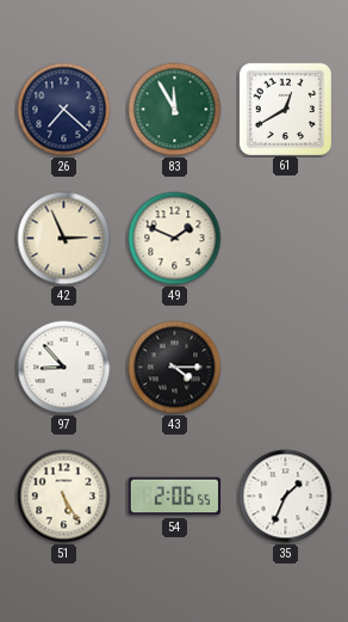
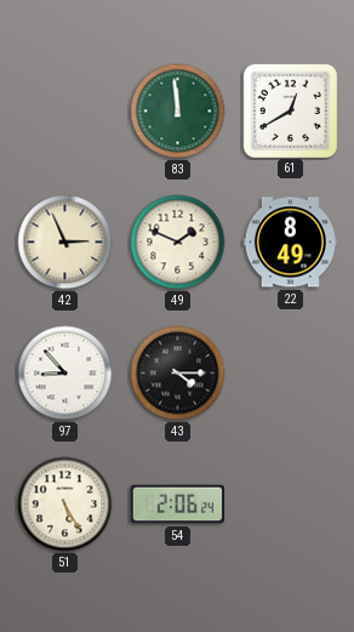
26: 7:22 -> none
83: 11:55 -> 11:59
22: none -> 8:49
54: 2:06:55 -> 2:06:24
35: 1:34 -> none
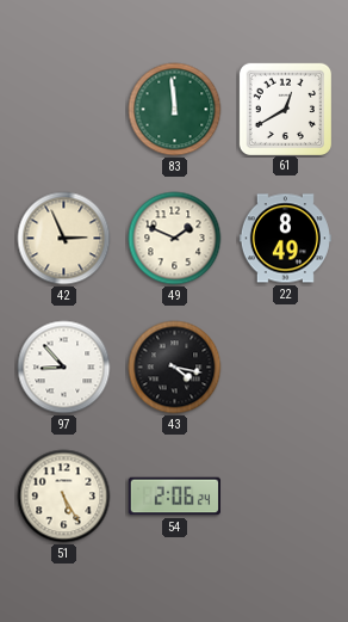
43: 4:15 -> 4:17
